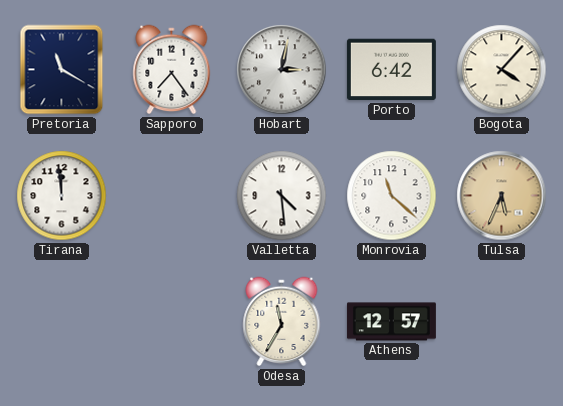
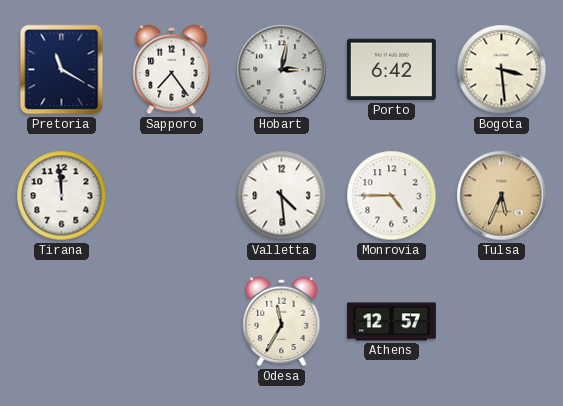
Bogota: 4:07 -> 3:29
Monrovia: 11:22 -> 4:45
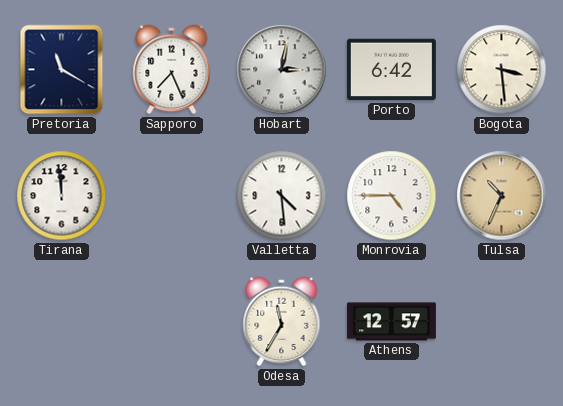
Sapporo: 7:24 -> 7:26
Tulsa: 5:34 -> 10:34
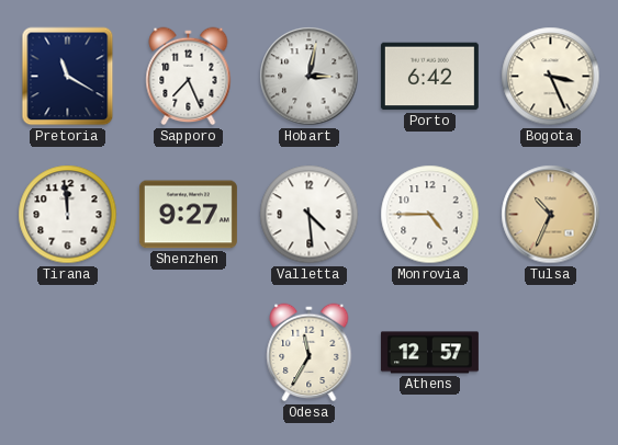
Bogota: 3:29 -> 3:26
Shenzhen: none -> 9:27
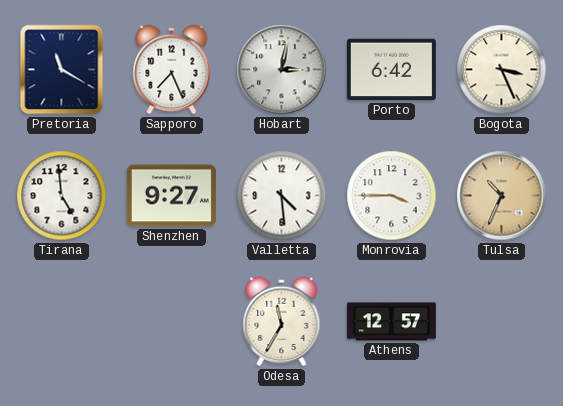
Tirana: 11:59 -> 4:59
Monrovia: 4:45 -> 3:45
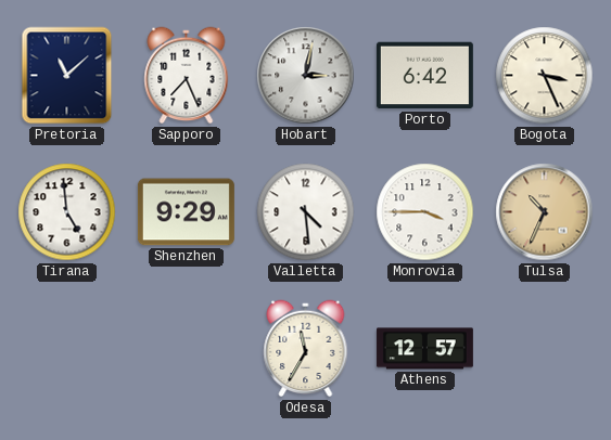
Pretoria: 11:20 -> 11:08
Shenzhen: 9:27 -> 9:29
